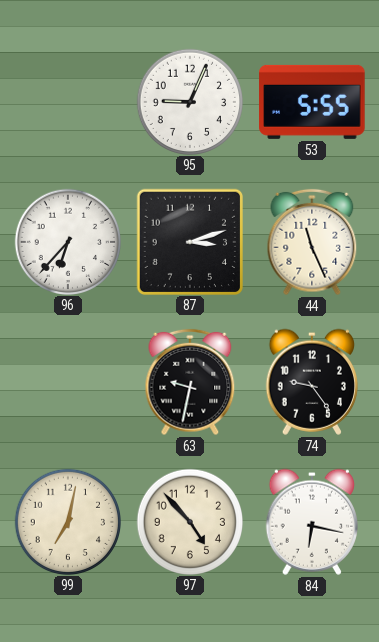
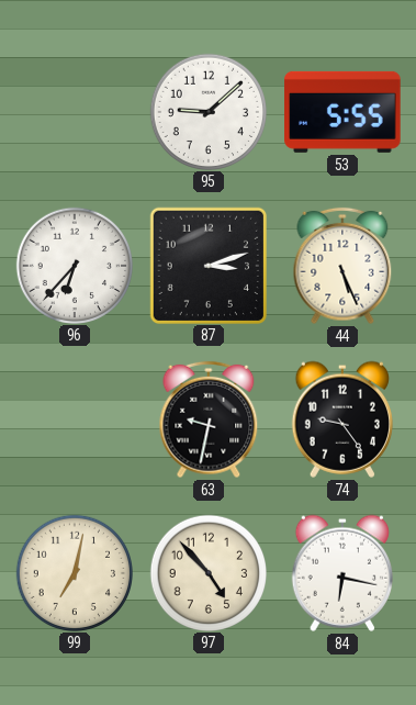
95: 9:04 -> 9:08
44: 11:26 -> 5:26
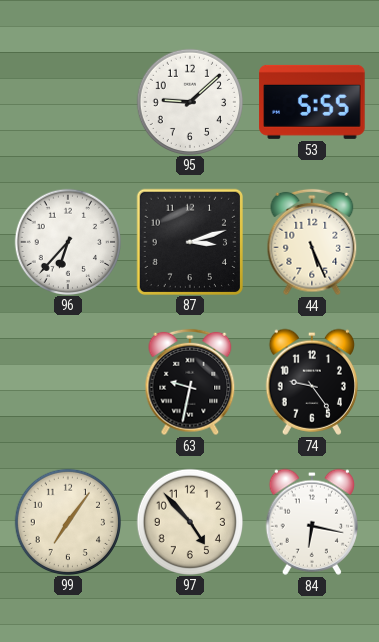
99: 7:02 -> 7:06
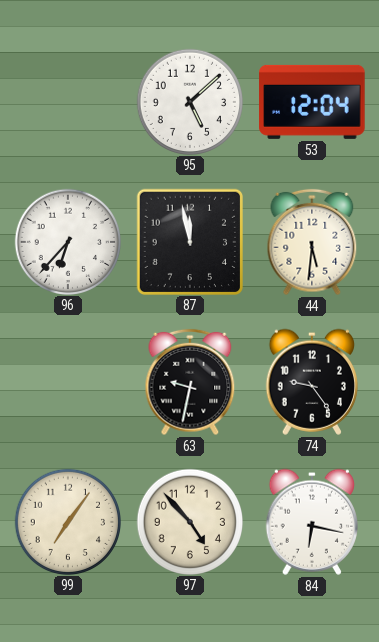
95: 9:08 -> 5:08
53: 5:55 -> 12:04
87: 3:12 -> 11:58
44: 5:26 -> 5:31
